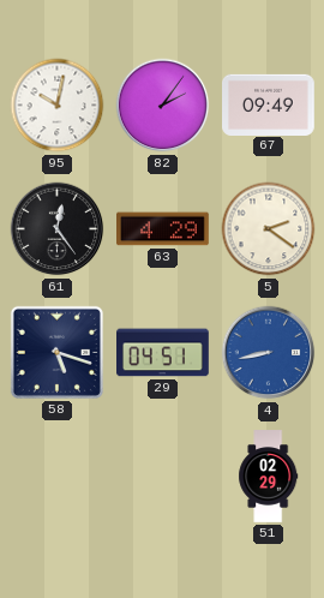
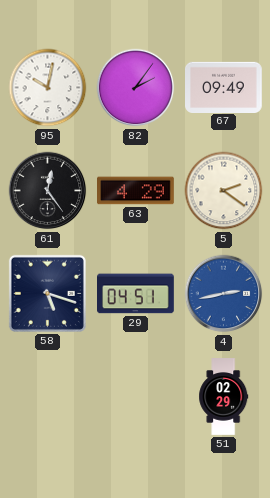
4: 8:43 -> 2:43
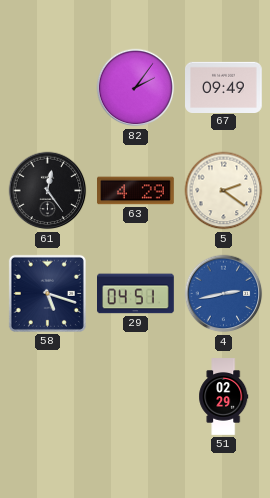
95: 10:02 -> none
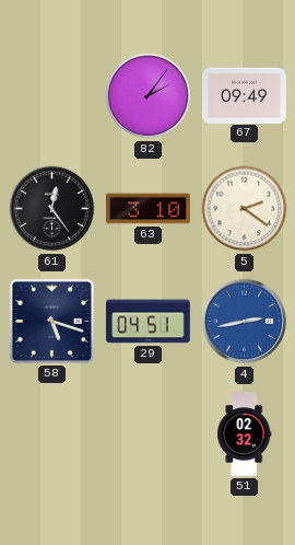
63: 4:29 -> 3:10
51: 02:29 -> 02:32
